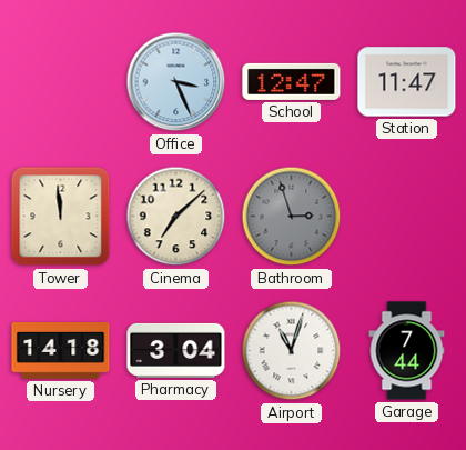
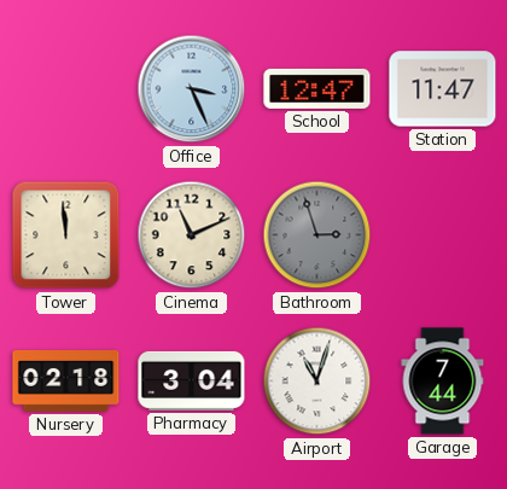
Cinema: 7:08 -> 11:11
Nursery: 14:18 -> 02:18
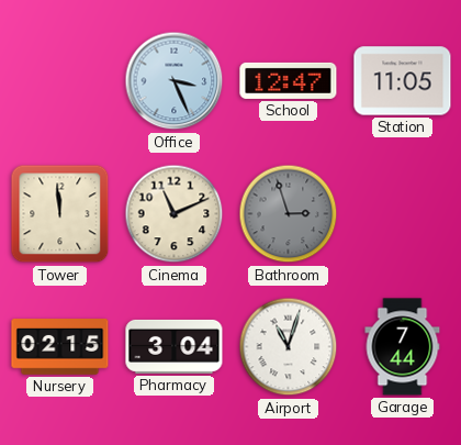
Station: 11:47 -> 11:05
Nursery: 02:18 -> 02:15
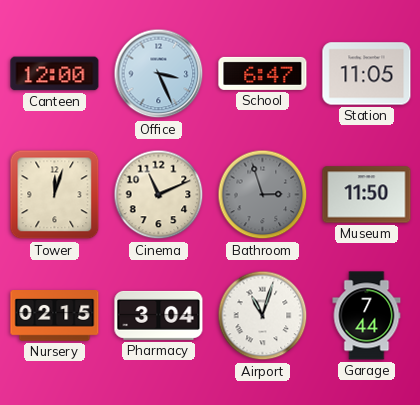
Canteen: none -> 12:00
School: 12:47 -> 6:47
Tower: 11:59 -> 12:03
Museum: none -> 11:50
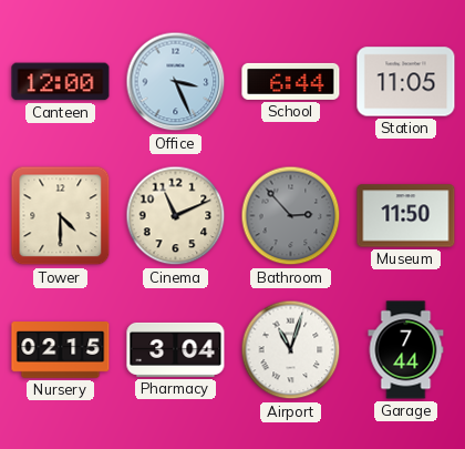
School: 6:47 -> 6:44
Tower: 12:03 -> 4:30
Bathroom: 2:57 -> 2:53
